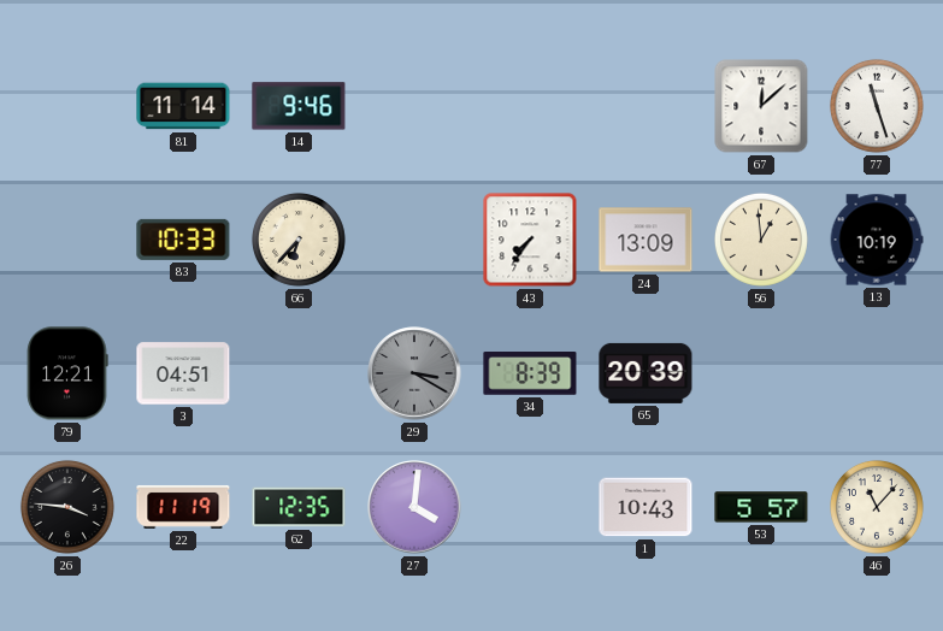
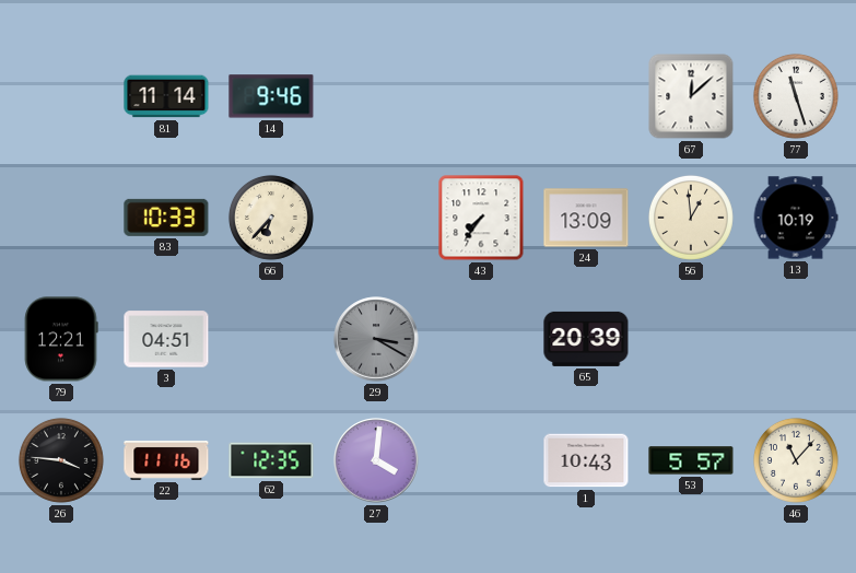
34: 8:39 -> none
22: 11:19 -> 11:16
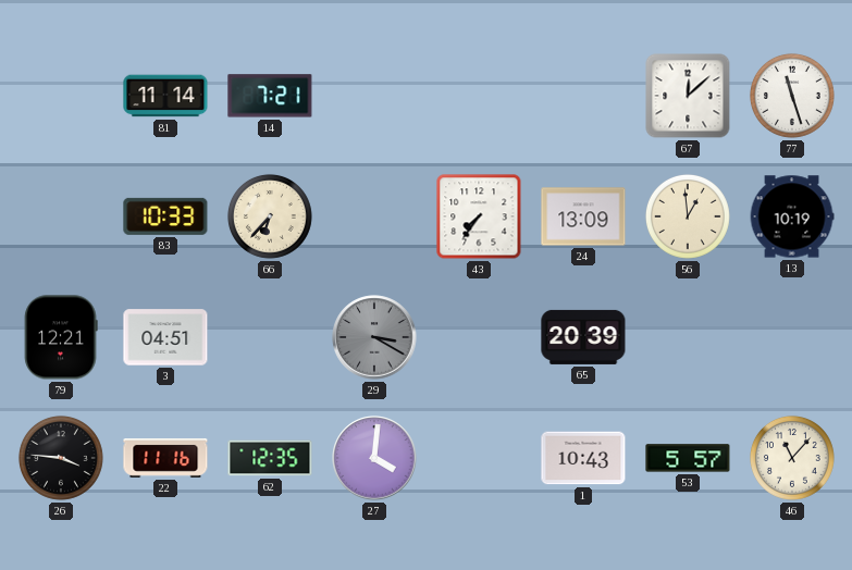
14: 9:46 -> 7:21
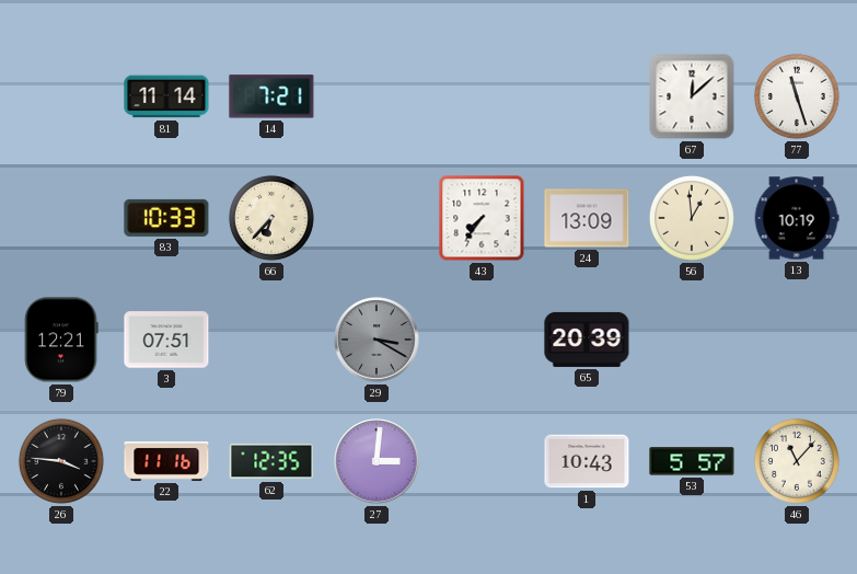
3: 04:51 -> 07:51
27: 4:01 -> 3:01
